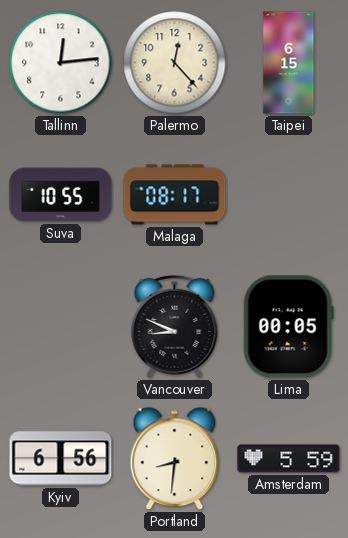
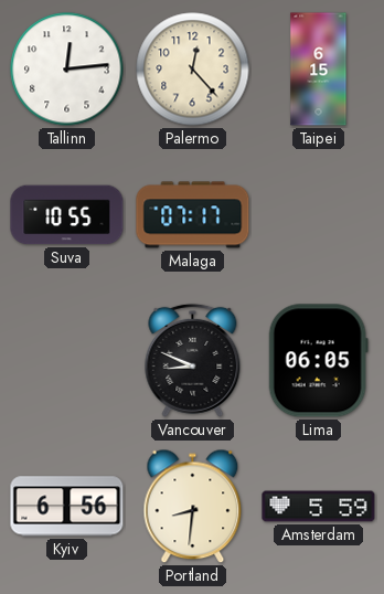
Malaga: 08:17 -> 07:17
Lima: 00:05 -> 06:05
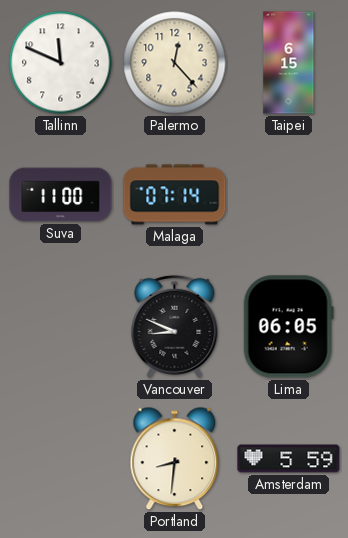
Tallinn: 12:14 -> 11:49
Suva: 10:55 -> 11:00
Malaga: 07:17 -> 07:14
Kyiv: 6:56 -> none
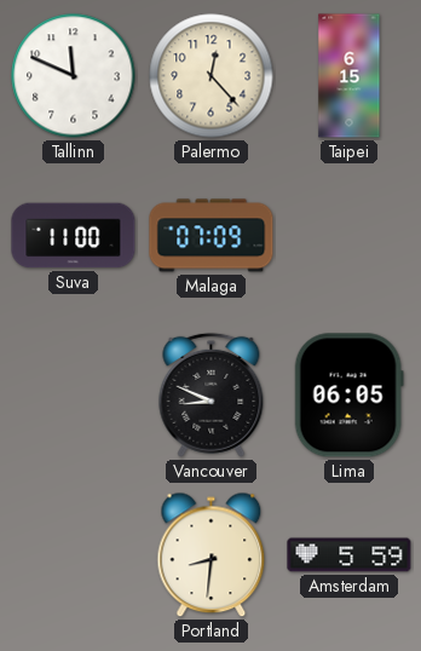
Malaga: 07:14 -> 07:09
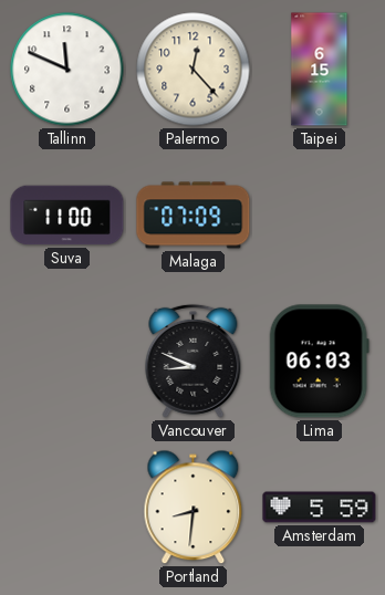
Lima: 06:05 -> 06:03
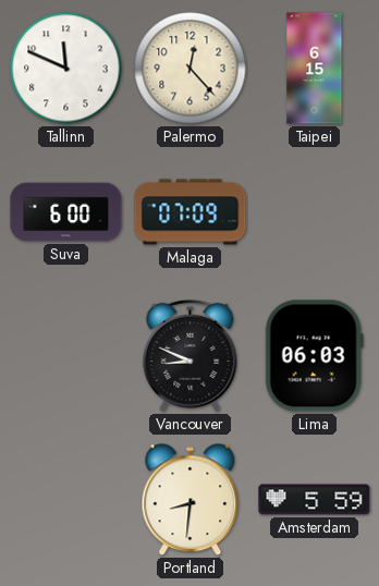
Suva: 11:00 -> 6:00
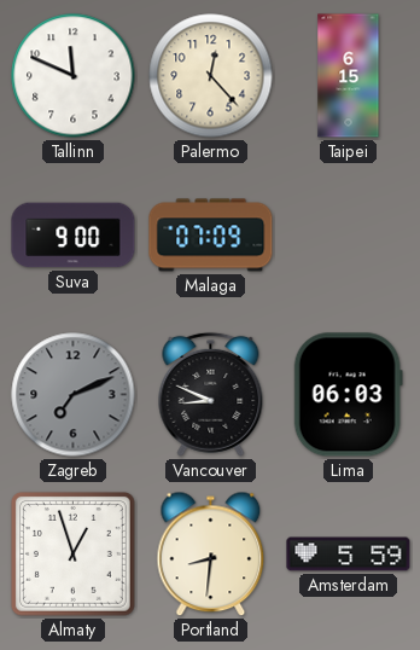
Suva: 6:00 -> 9:00
Zagreb: none -> 7:11
Almaty: none -> 12:57
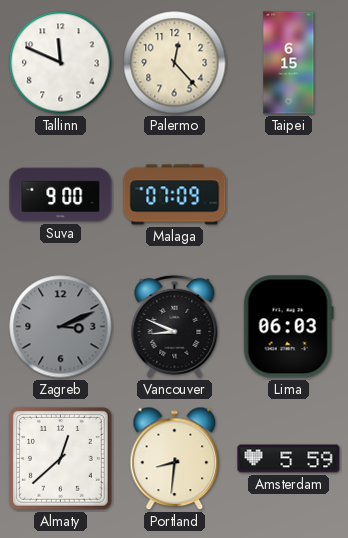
Zagreb: 7:11 -> 3:11
Almaty: 12:57 -> 12:38
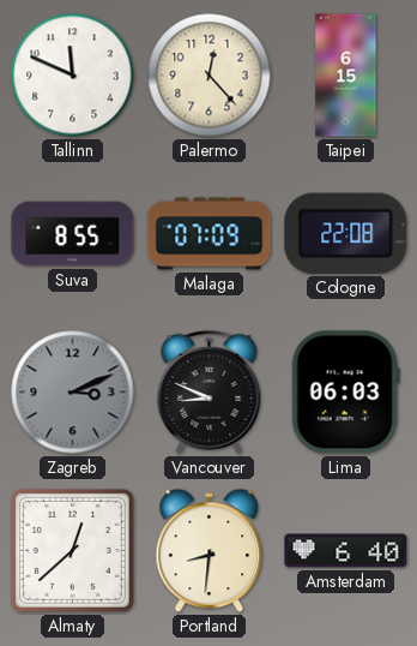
Suva: 9:00 -> 8:55
Cologne: none -> 22:08
Amsterdam: 5:59 -> 6:40
